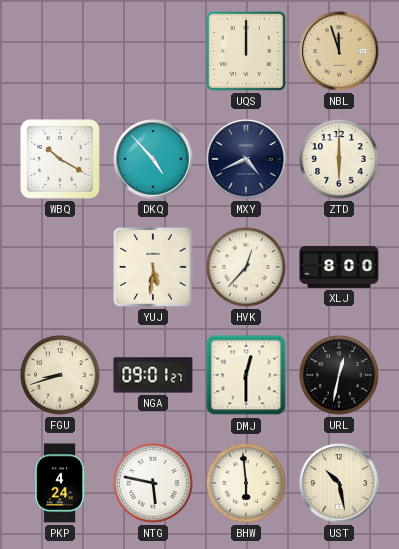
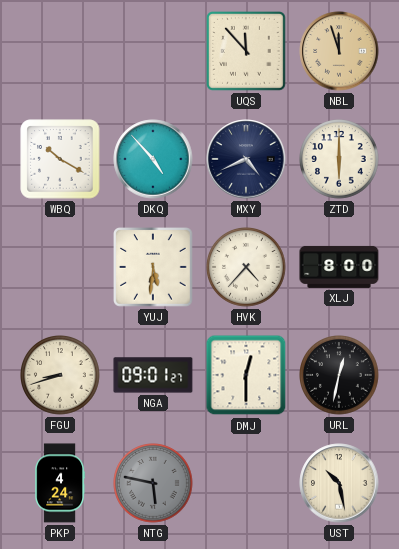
UQS: 12:00 -> 11:53
HVK: 12:37 -> 4:37
NTG dial: white -> grey
BHW: 5:59 -> none
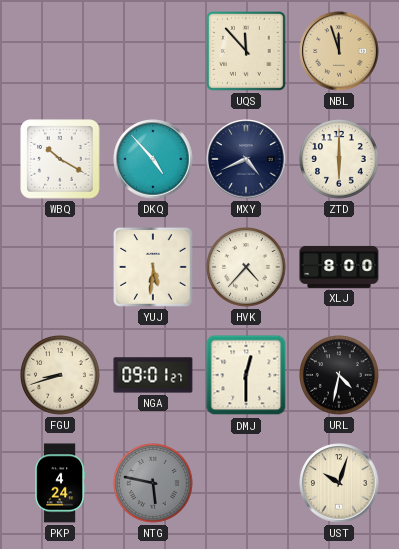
URL: 12:32 -> 4:32
UST: 10:28 -> 10:03
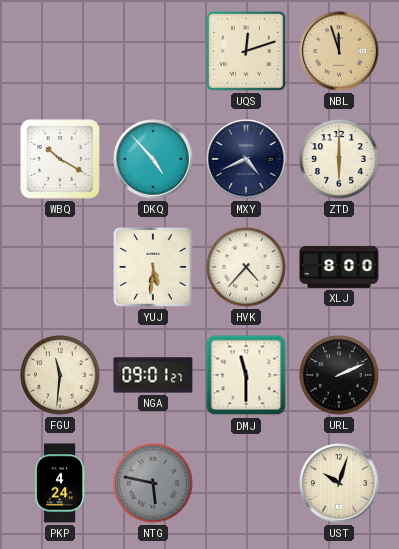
UQS: 11:53 -> 12:12
FGU: 8:42 -> 11:31
DMJ: 12:30 -> 11:30
URL: 4:32 -> 2:11
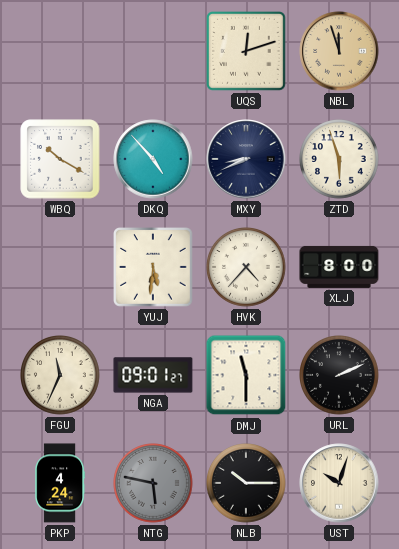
MXY: 4:41 -> 8:41
ZTD: 6:00 -> 5:57
FGU: 11:31 -> 11:34
NLB: none -> 10:15
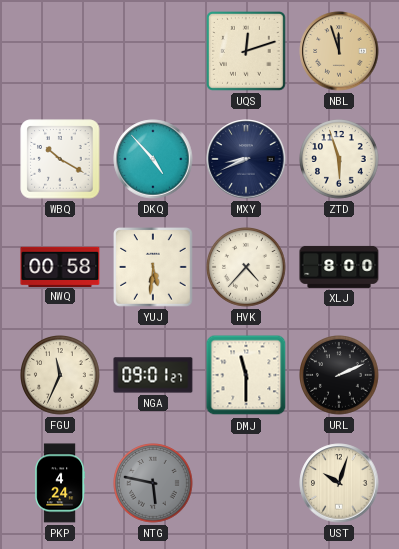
NWQ: none -> 00:58
NLB: 10:15 -> none
